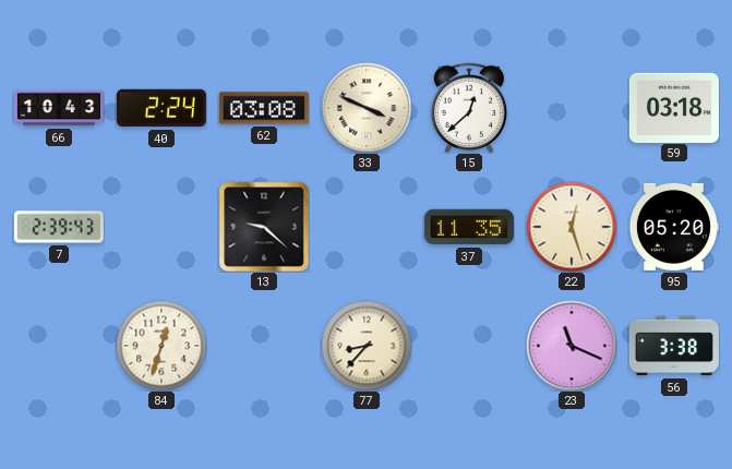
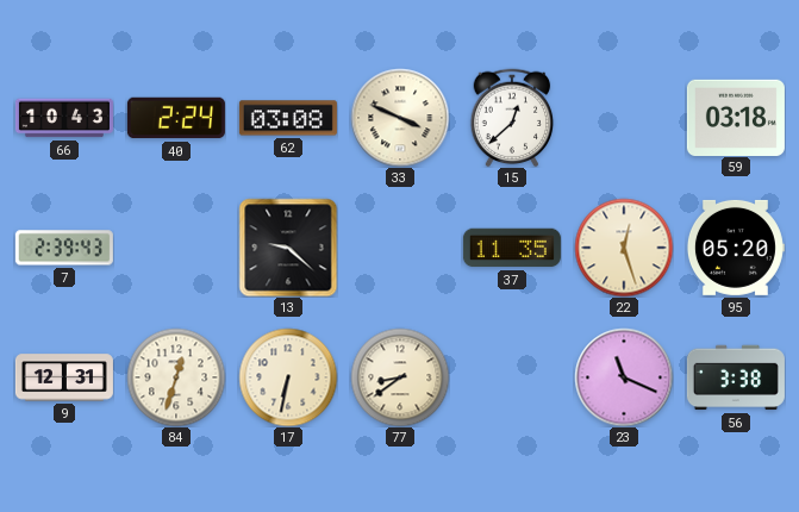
9: none -> 12:31
17: none -> 6:32
77: 8:37 -> 8:39
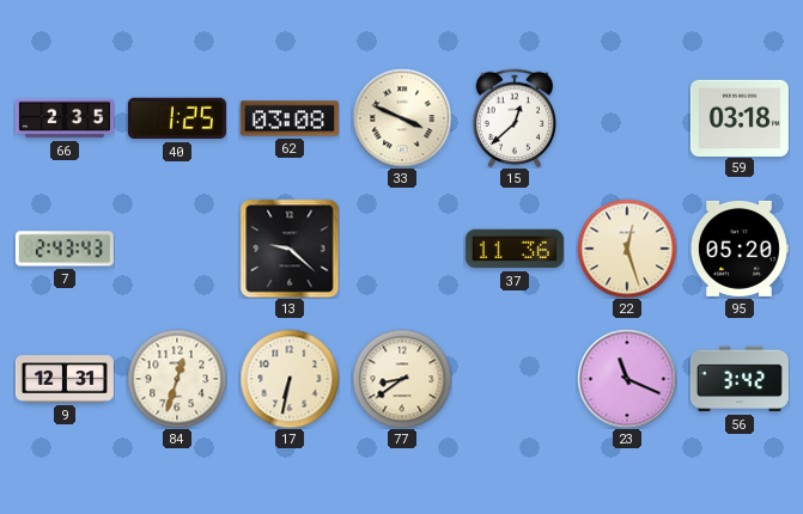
66: 10:43 -> 2:35
40: 2:24 -> 1:25
7: 2:39 -> 2:43
37: 11:35 -> 11:36
56: 3:38 -> 3:42
